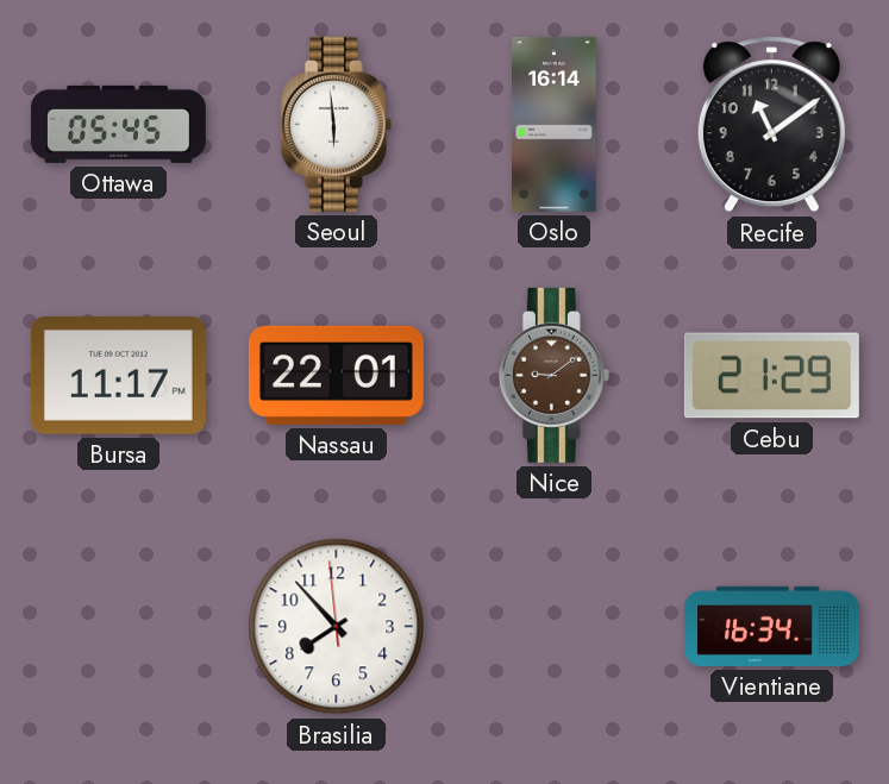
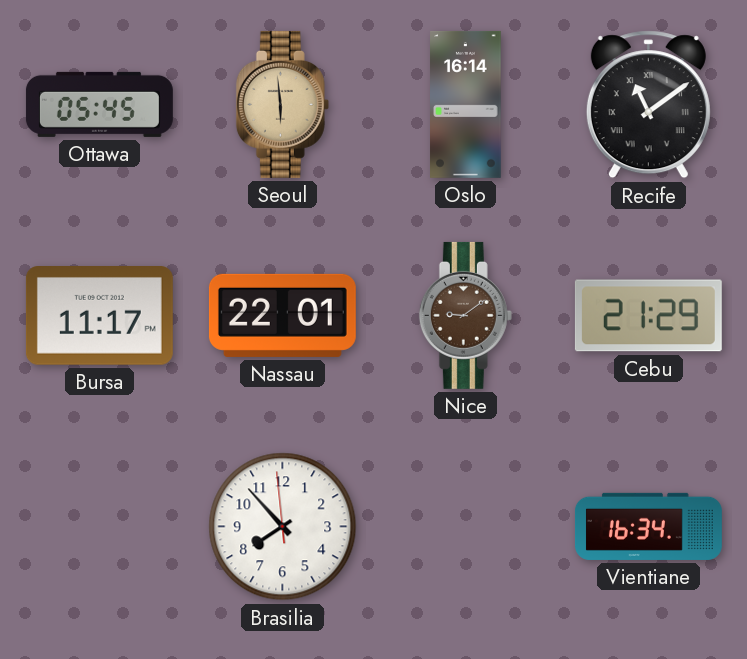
Seoul dial: white -> champagne
Recife numerals: Arabic -> Roman
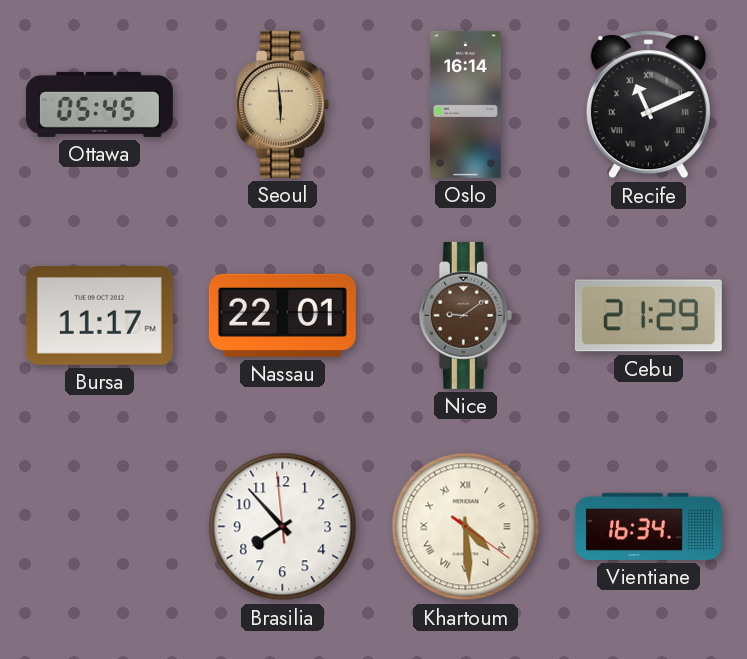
Recife: 11:09 -> 11:11
Khartoum: none -> 4:29
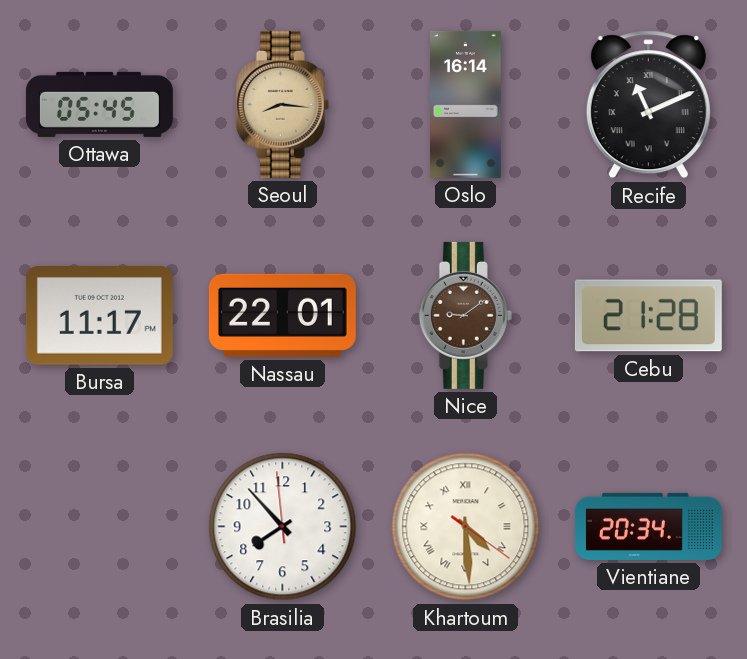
Seoul: 5:59 -> 8:16
Cebu: 21:29 -> 21:28
Vientiane: 16:34 -> 20:34
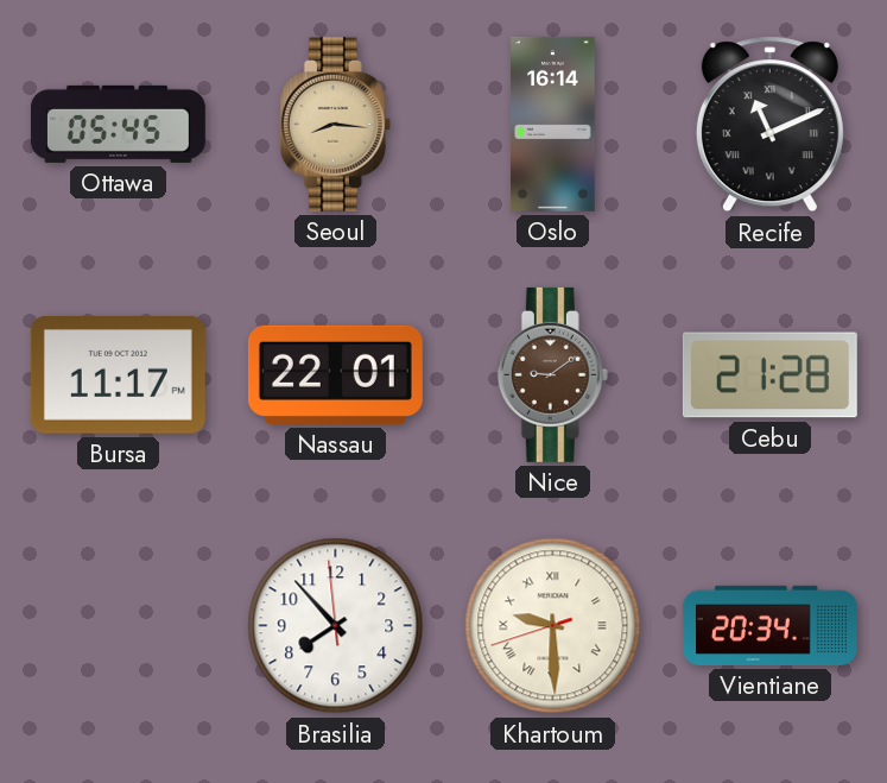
Khartoum: 4:29 -> 9:29
